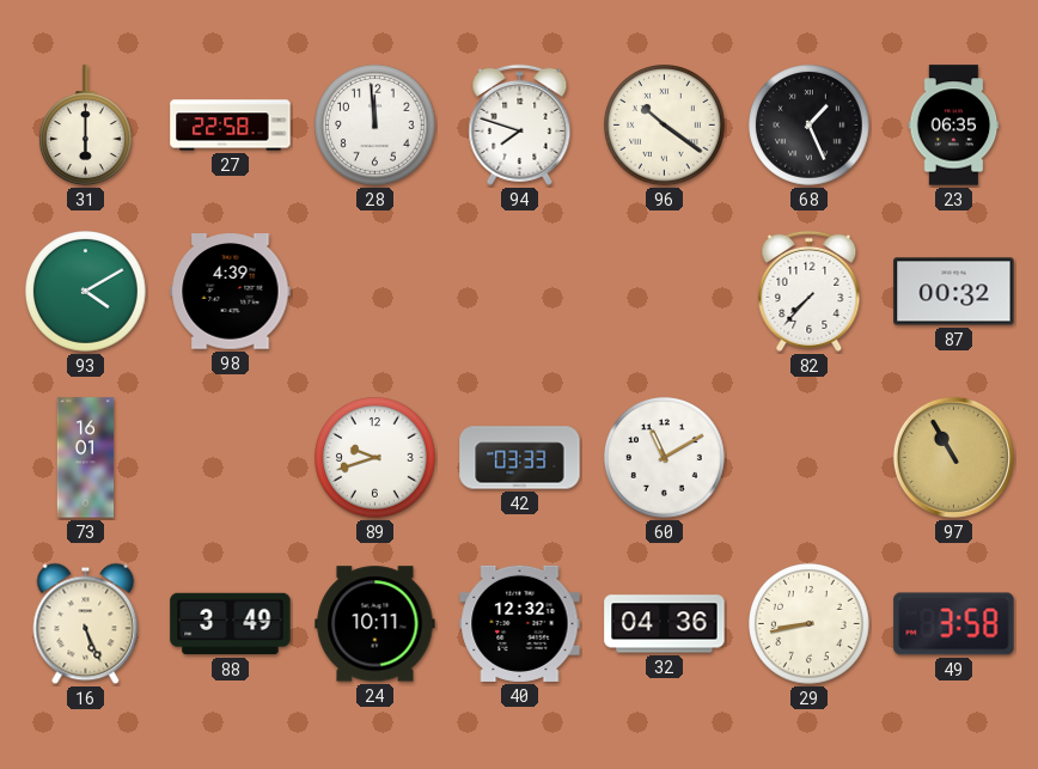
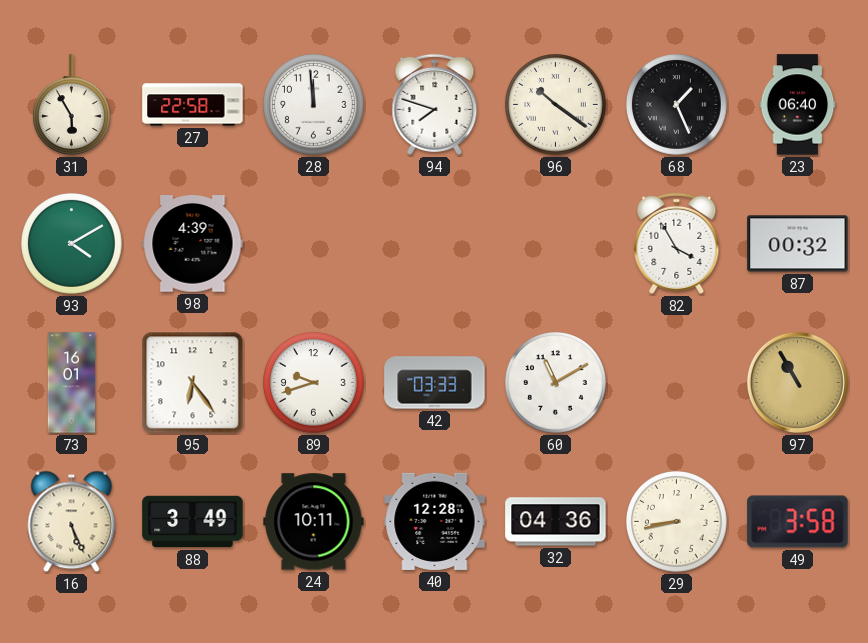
31: 6:00 -> 5:55
23: 06:35 -> 06:40
82: 7:37 -> 3:55
95: none -> 6:24
40: 12:32 -> 12:28
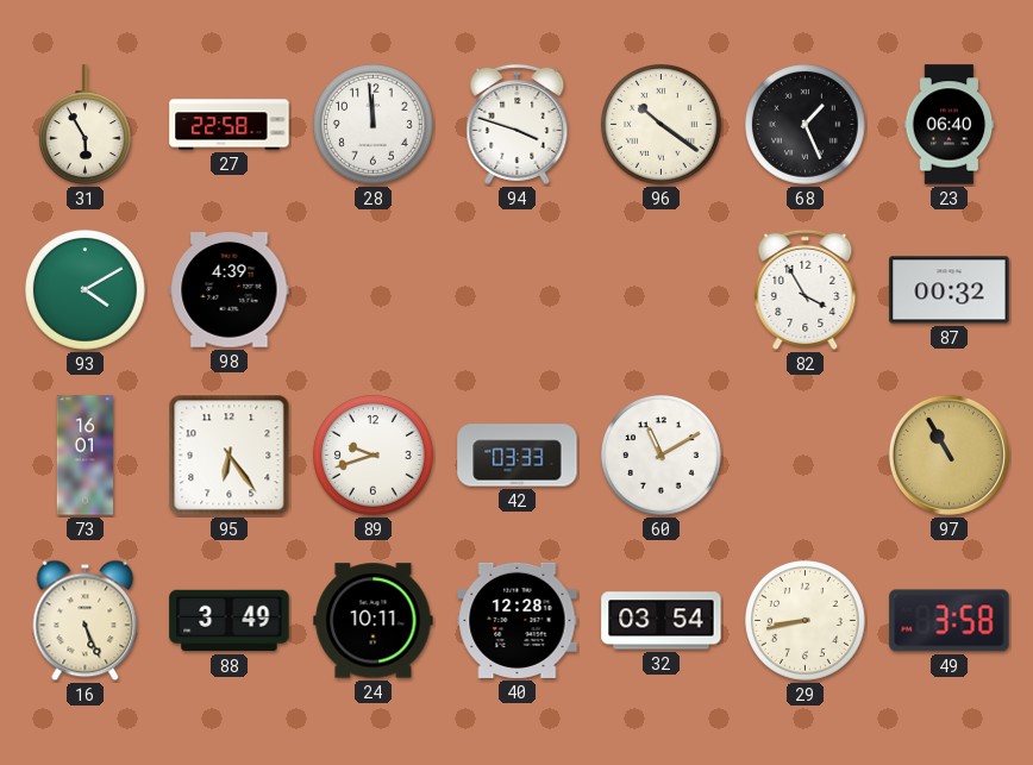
94: 7:48 -> 3:48
32: 04:36 -> 03:54
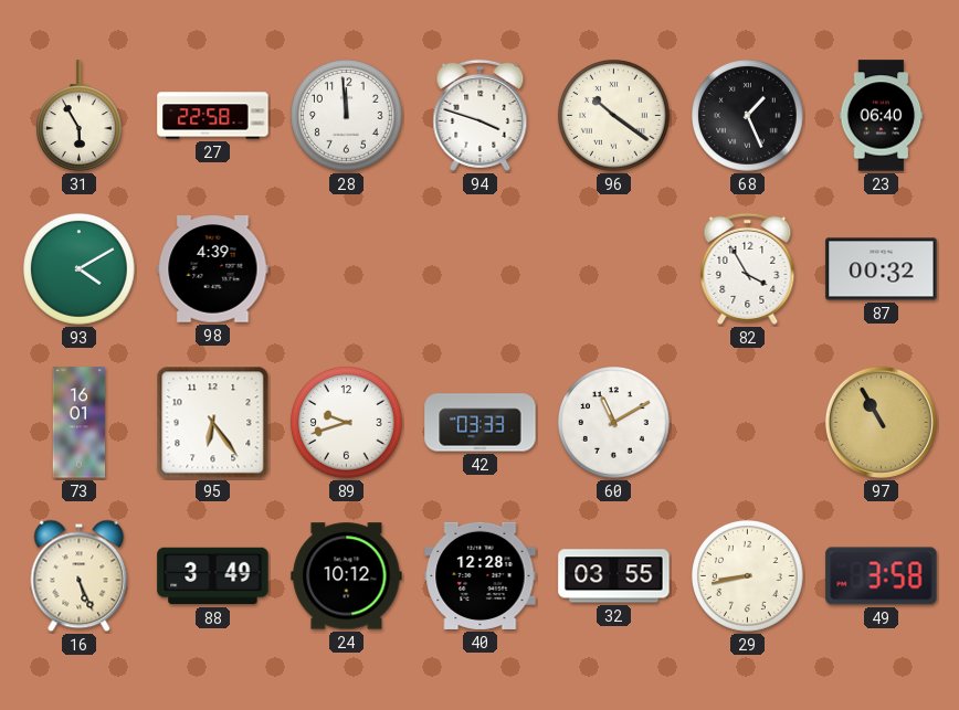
24: 10:11 -> 10:12
32: 03:54 -> 03:55
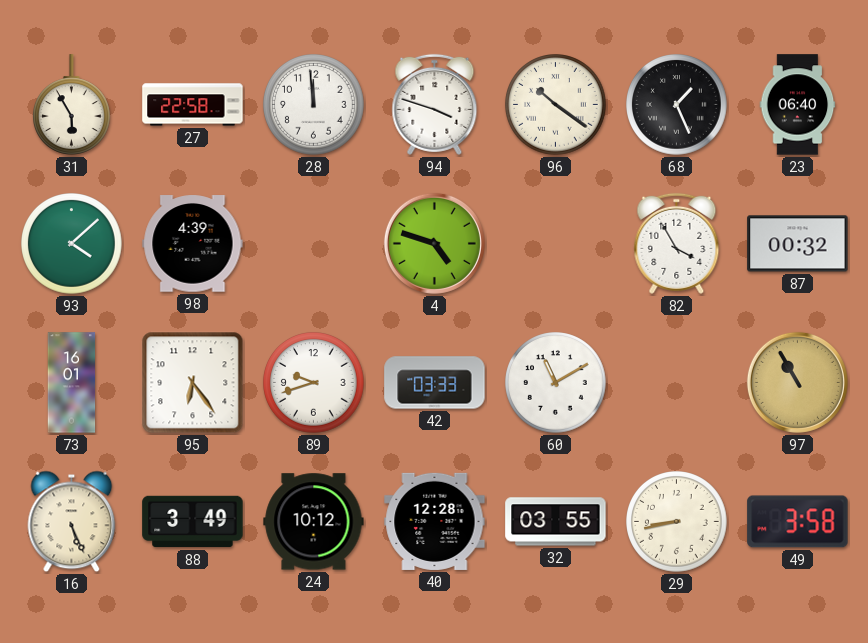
93: 4:10 -> 4:08
4: none -> 4:48
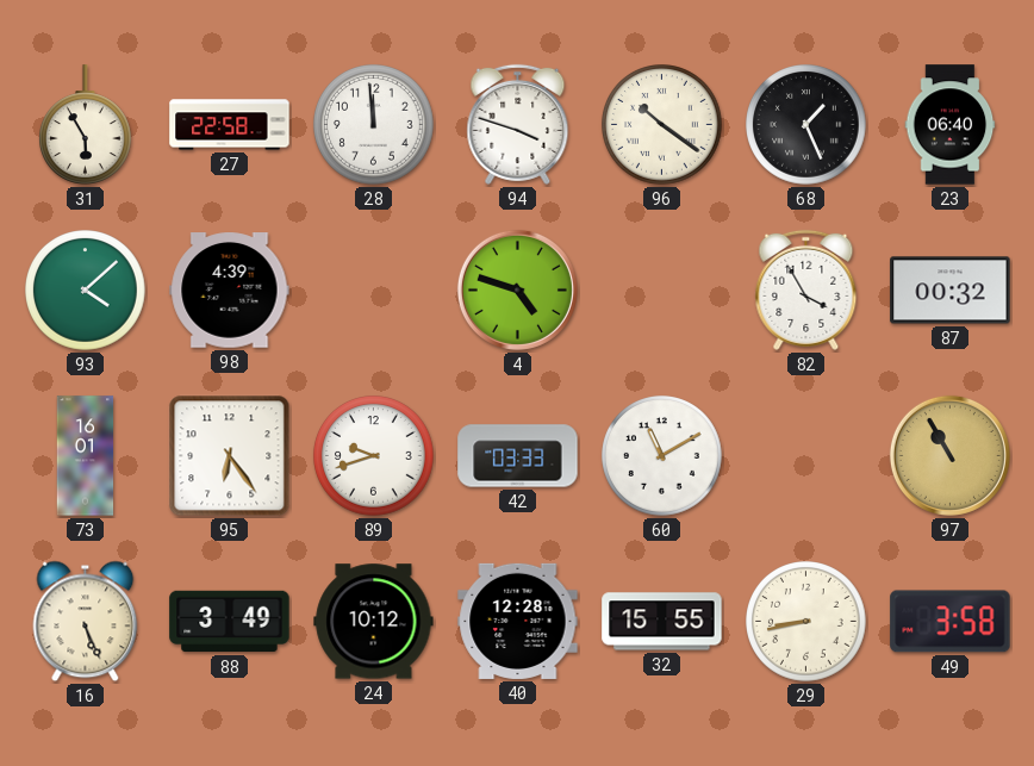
32: 03:55 -> 15:55
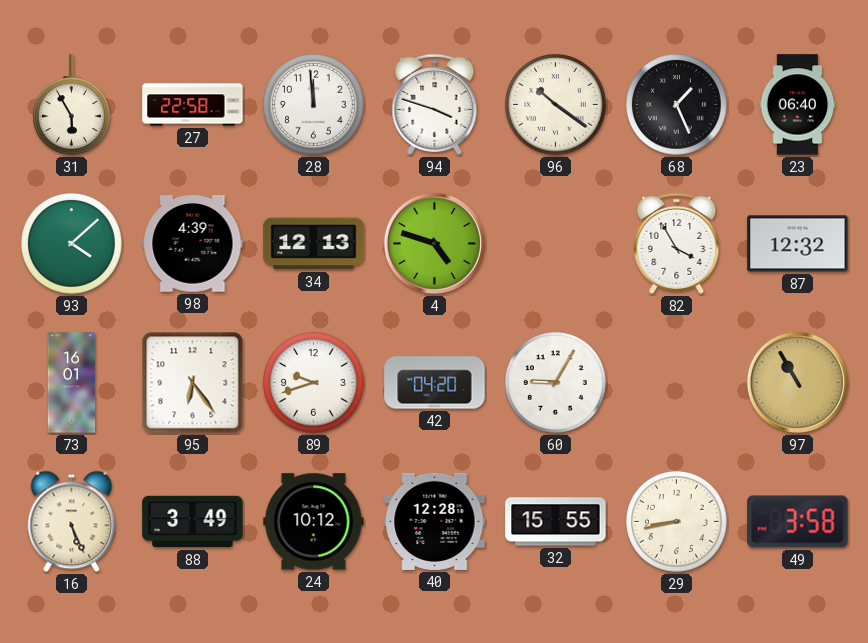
34: none -> 12:13
87: 00:32 -> 12:32
42: 03:33 -> 04:20
60: 11:10 -> 9:05
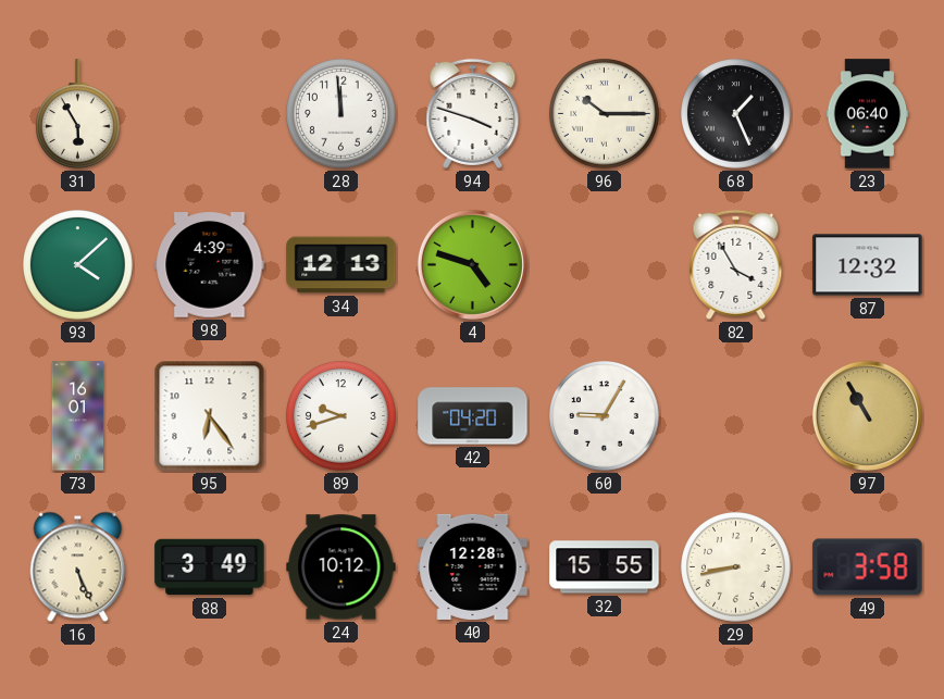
27: 22:58 -> none
96: 10:21 -> 10:15
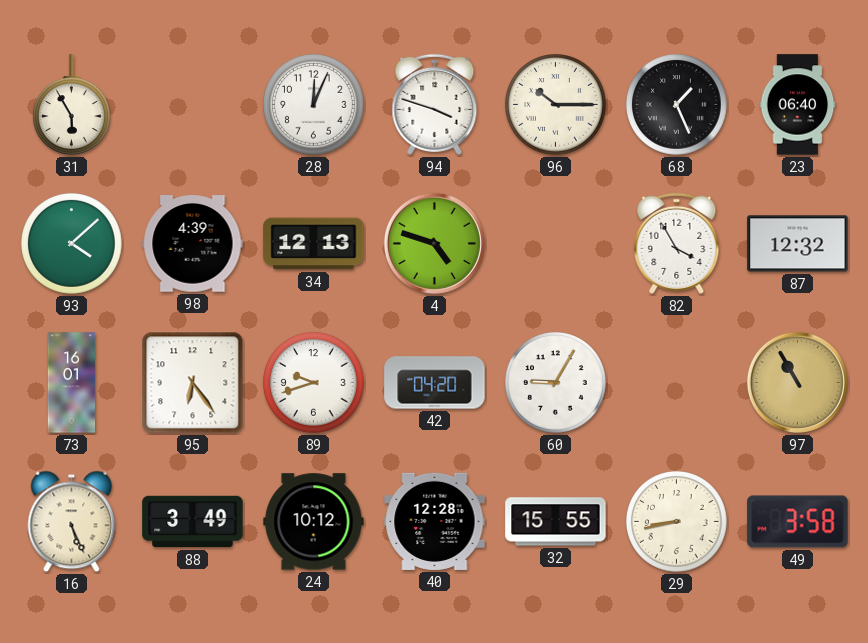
28: 11:59 -> 12:04
